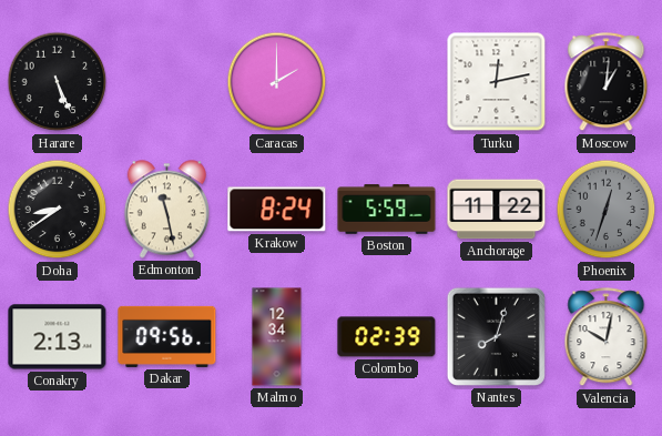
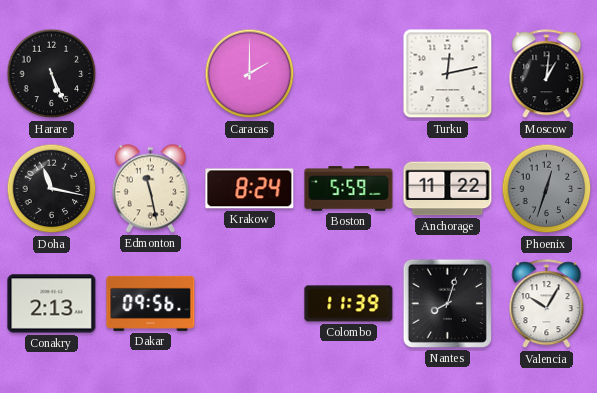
Doha: 8:39 -> 11:17
Malmo: 12:34 -> none
Colombo: 02:39 -> 11:39
Valencia: 10:02 -> 10:05
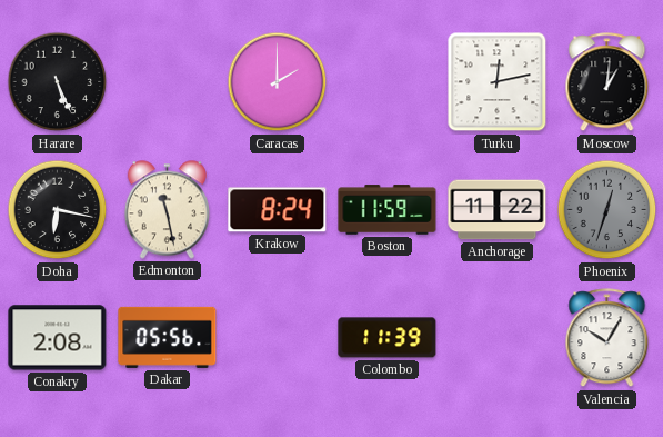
Doha: 11:17 -> 6:17
Boston: 5:59 -> 11:59
Conakry: 2:13 -> 2:08
Dakar: 09:56 -> 05:56
Nantes: 8:03 -> none
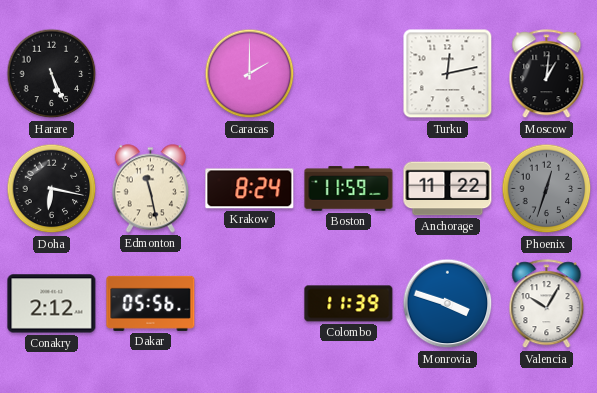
Conakry: 2:08 -> 2:12
Monrovia: none -> 3:48
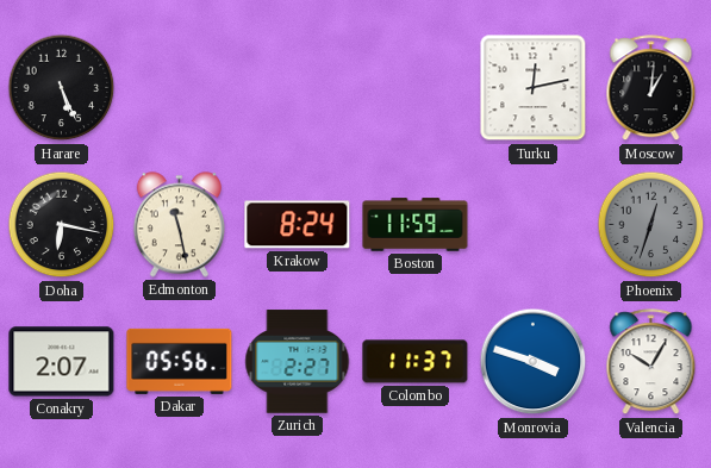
Caracas: 2:00 -> none
Anchorage: 11:22 -> none
Conakry: 2:12 -> 2:07
Zurich: none -> 2:27
Colombo: 11:39 -> 11:37
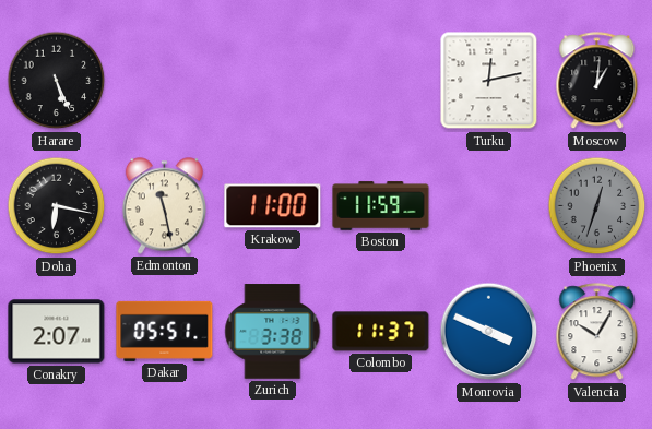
Krakow: 8:24 -> 11:00
Dakar: 05:56 -> 05:51
Zurich: 2:27 -> 3:38
Monrovia: 3:48 -> 3:49
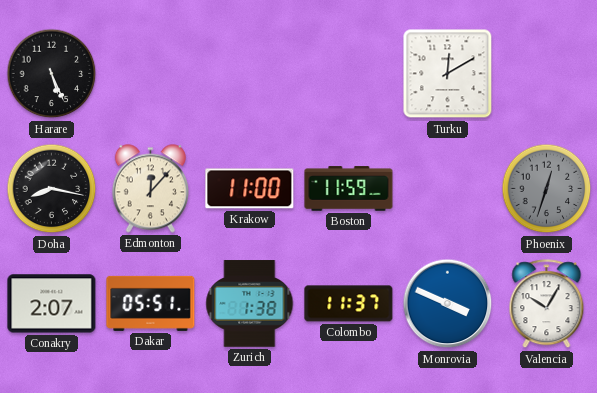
Turku: 12:13 -> 12:10
Moscow: 1:01 -> none
Doha: 6:17 -> 8:17
Edmonton: 11:28 -> 12:07
Zurich: 3:38 -> 1:38
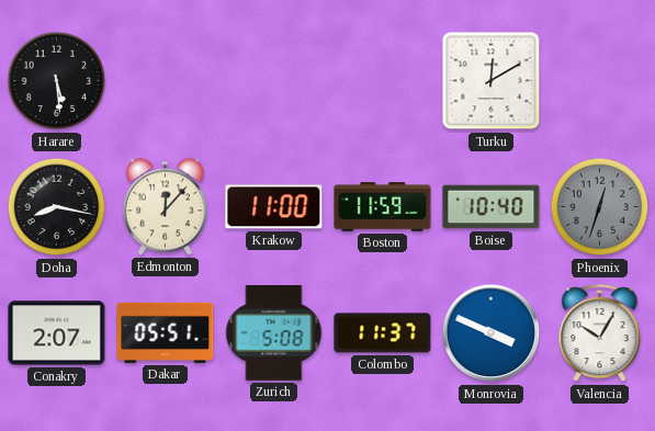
Harare: 5:26 -> 5:29
Boise: none -> 10:40
Zurich: 1:38 -> 5:08
